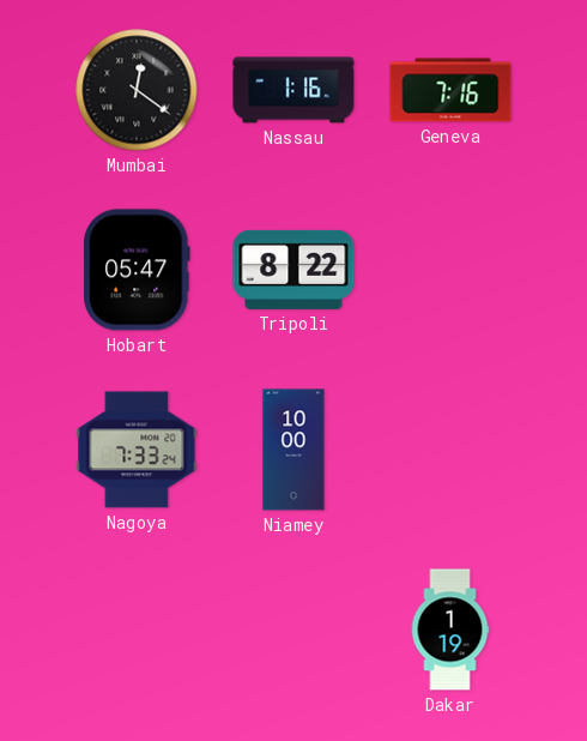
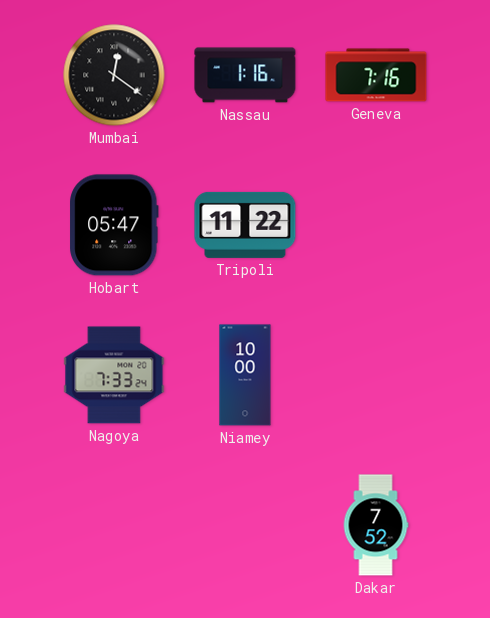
Tripoli: 8:22 -> 11:22
Dakar: 1:19 -> 7:52
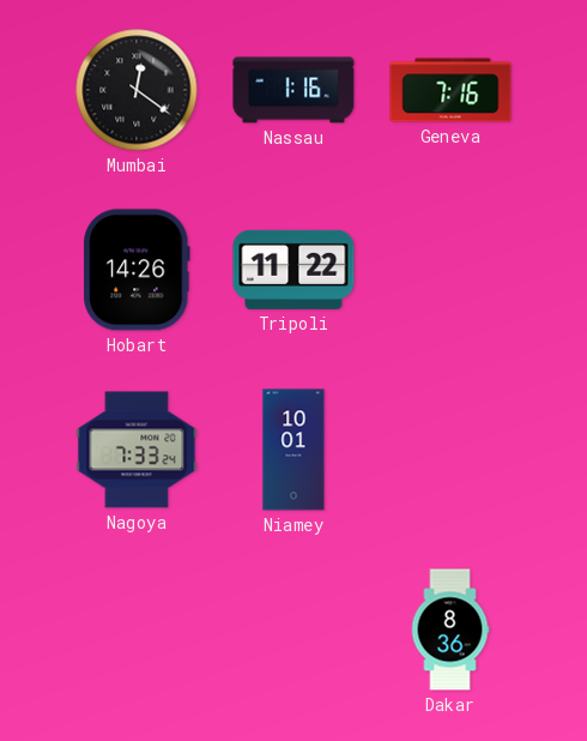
Hobart: 05:47 -> 14:26
Niamey: 10:00 -> 10:01
Dakar: 7:52 -> 8:36
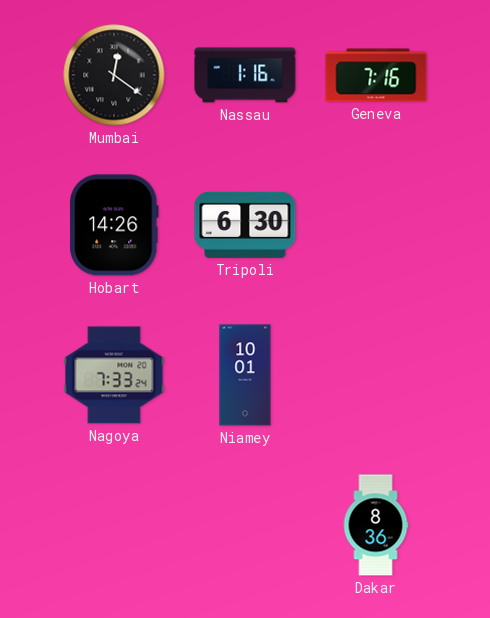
Tripoli: 11:22 -> 6:30
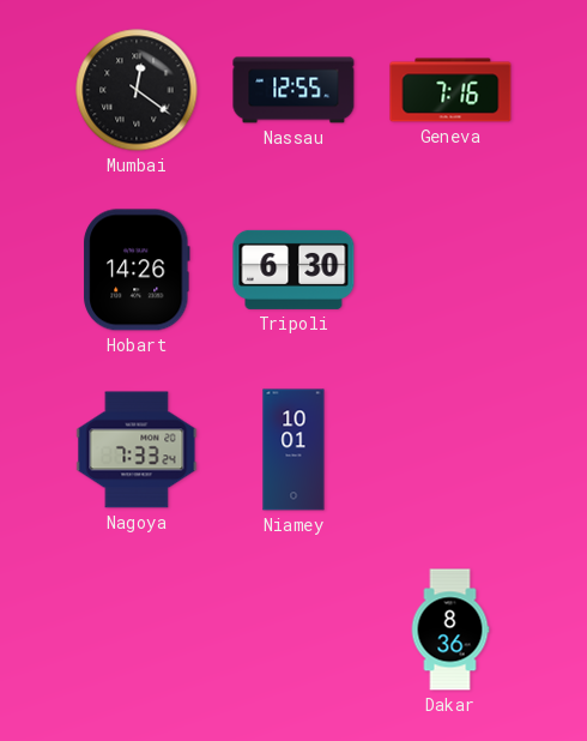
Nassau: 1:16 -> 12:55
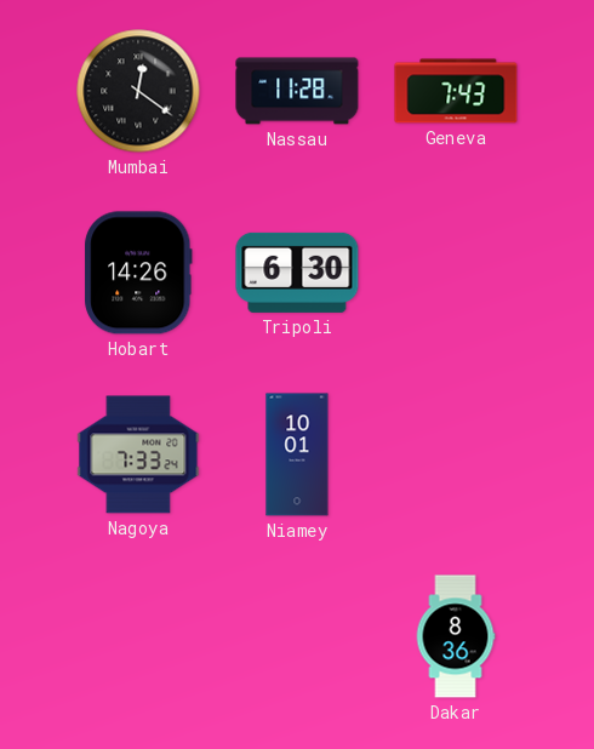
Nassau: 12:55 -> 11:28
Geneva: 7:16 -> 7:43
